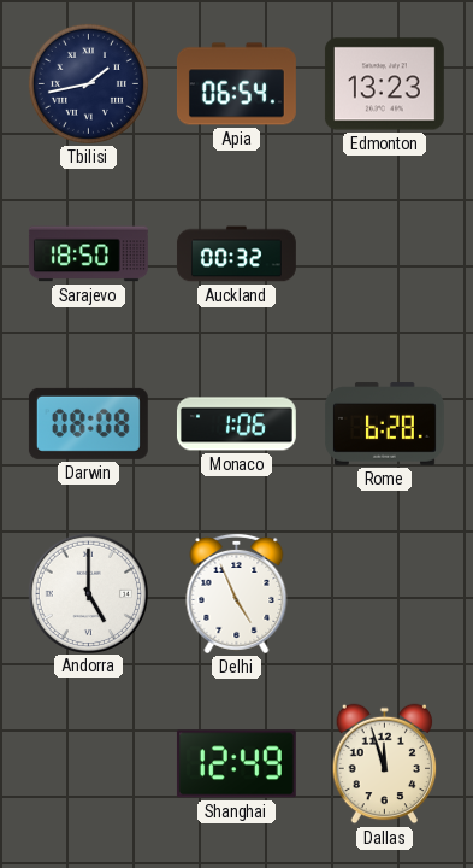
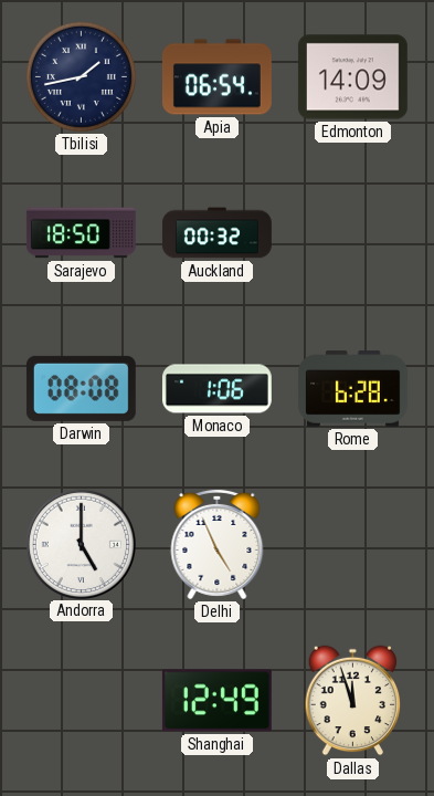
Edmonton: 13:23 -> 14:09
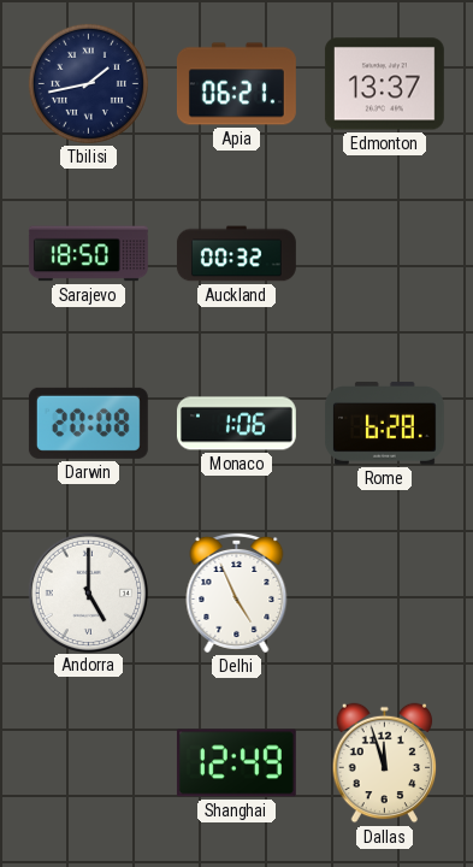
Apia: 06:54 -> 06:21
Edmonton: 14:09 -> 13:37
Darwin: 08:08 -> 20:08
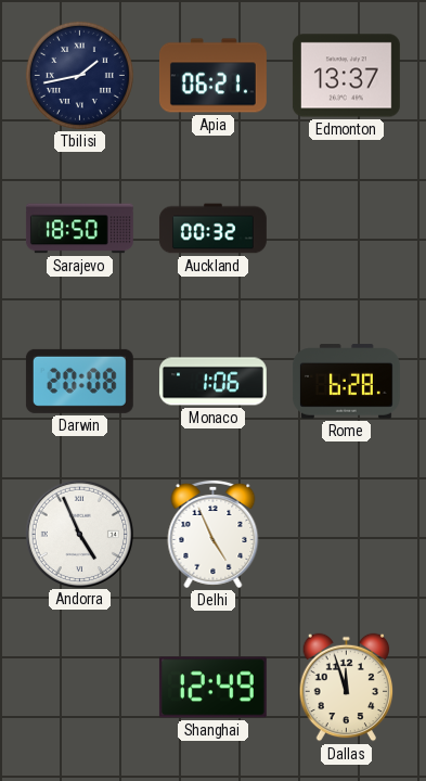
Andorra: 5:00 -> 4:56
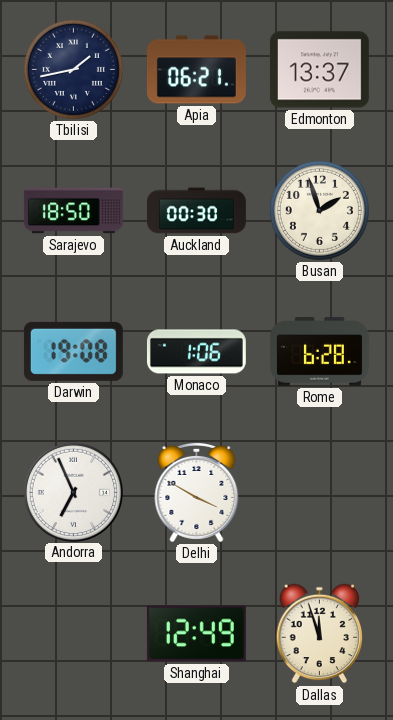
Auckland: 00:32 -> 00:30
Busan: none -> 1:57
Darwin: 20:08 -> 19:08
Andorra: 4:56 -> 6:56
Delhi: 4:56 -> 3:50
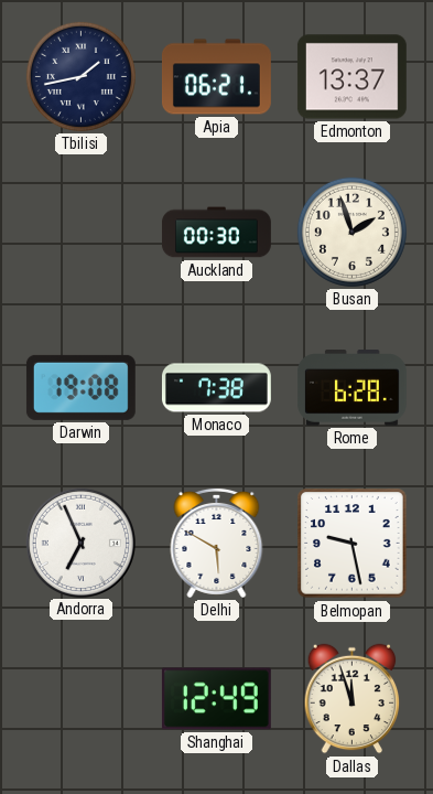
Sarajevo: 18:50 -> none
Monaco: 1:06 -> 7:38
Delhi: 3:50 -> 5:50
Belmopan: none -> 9:28
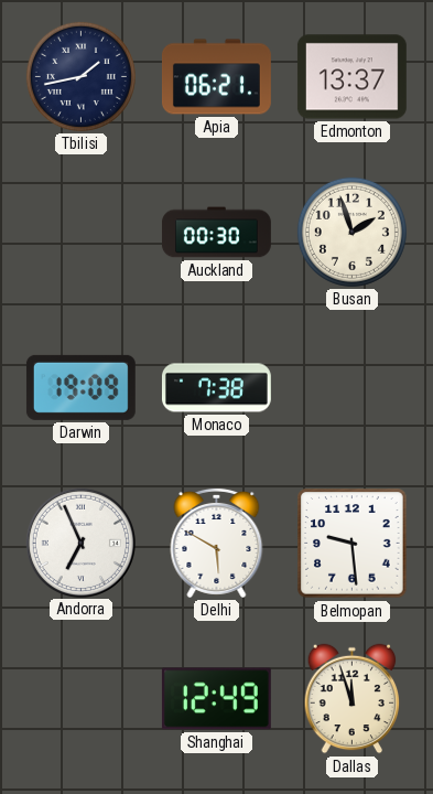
Darwin: 19:08 -> 19:09
Rome: 6:28 -> none
Belmopan: 9:28 -> 9:29
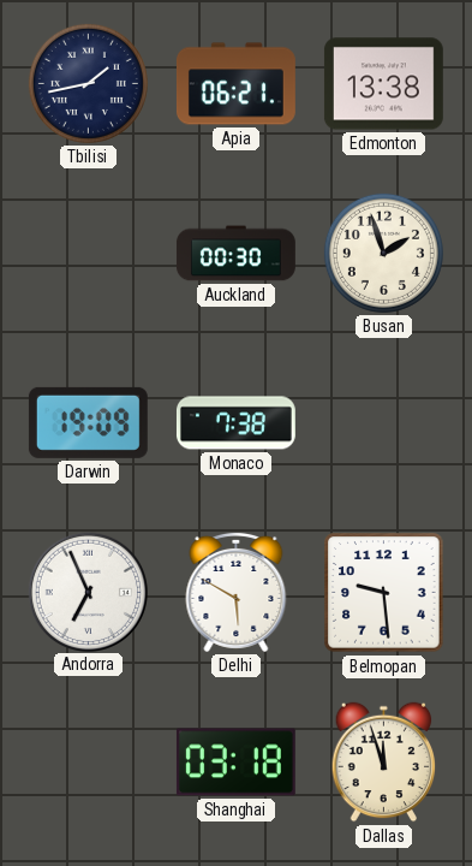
Edmonton: 13:37 -> 13:38
Shanghai: 12:49 -> 03:18
